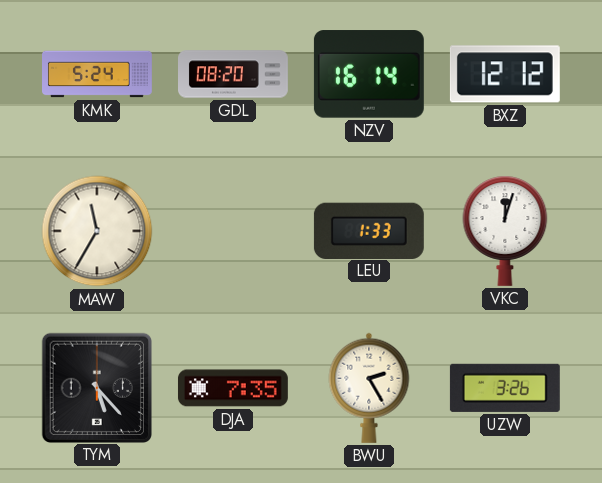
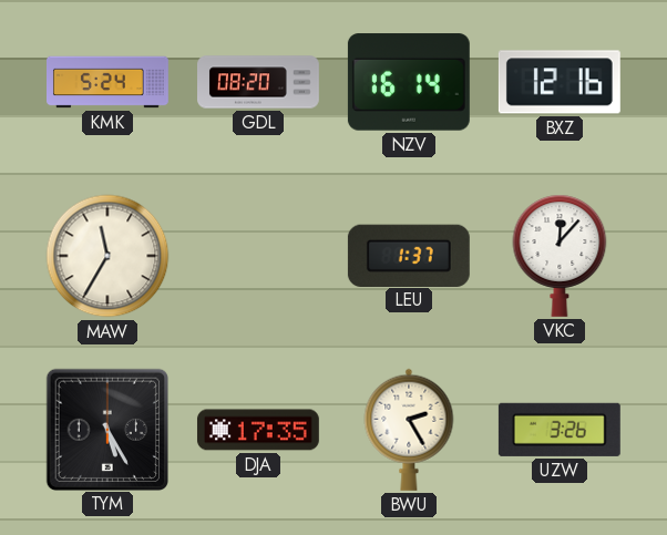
BXZ: 12:12 -> 12:16
LEU: 1:33 -> 1:37
VKC: 12:03 -> 12:07
TYM: 5:23 -> 5:25
DJA: 7:35 -> 17:35
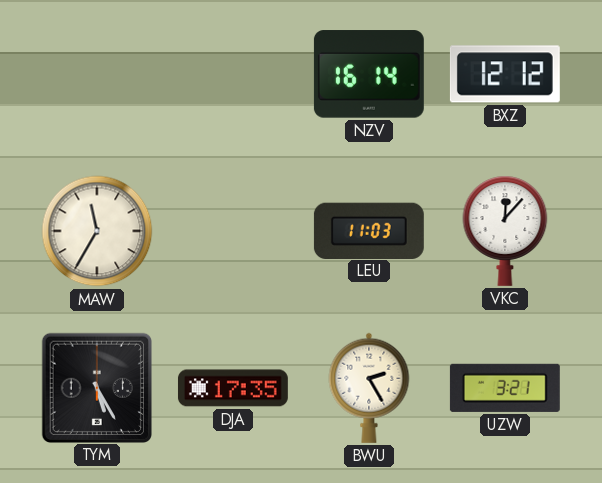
KMK: 5:24 -> none
GDL: 08:20 -> none
BXZ: 12:16 -> 12:12
LEU: 1:37 -> 11:03
UZW: 3:26 -> 3:21
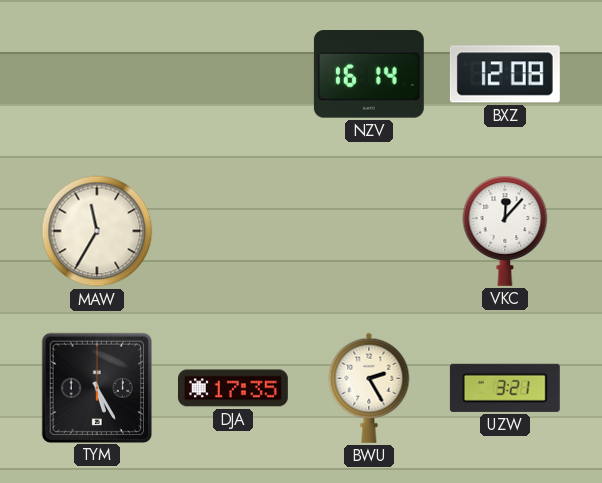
BXZ: 12:12 -> 12:08
LEU: 11:03 -> none
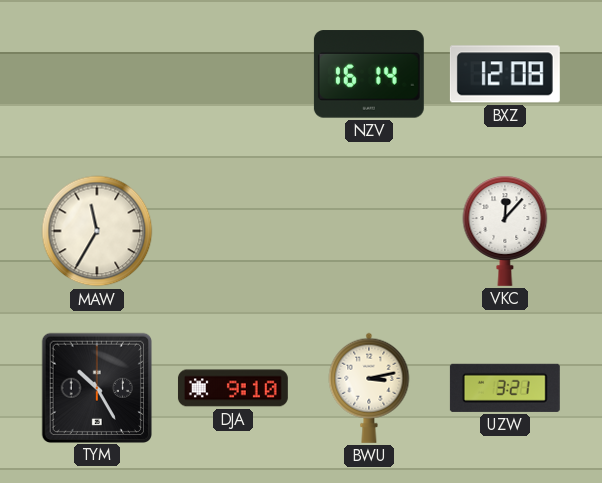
TYM: 5:25 -> 10:25
DJA: 17:35 -> 9:10
BWU: 2:25 -> 3:13
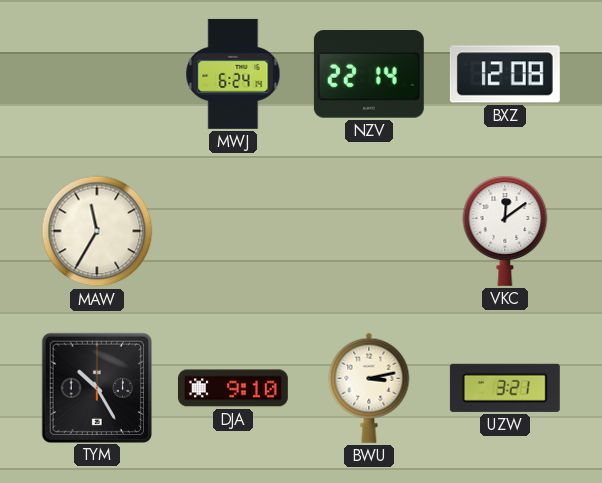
MWJ: none -> 6:24
NZV: 16:14 -> 22:14
VKC: 12:07 -> 12:09
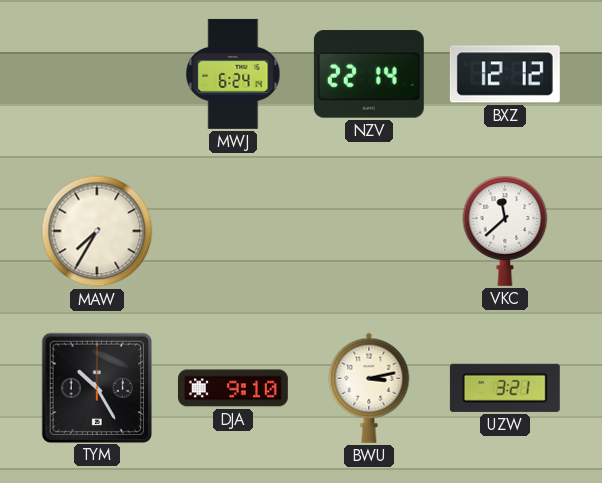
BXZ: 12:08 -> 12:12
MAW: 11:35 -> 7:35
VKC: 12:09 -> 11:38
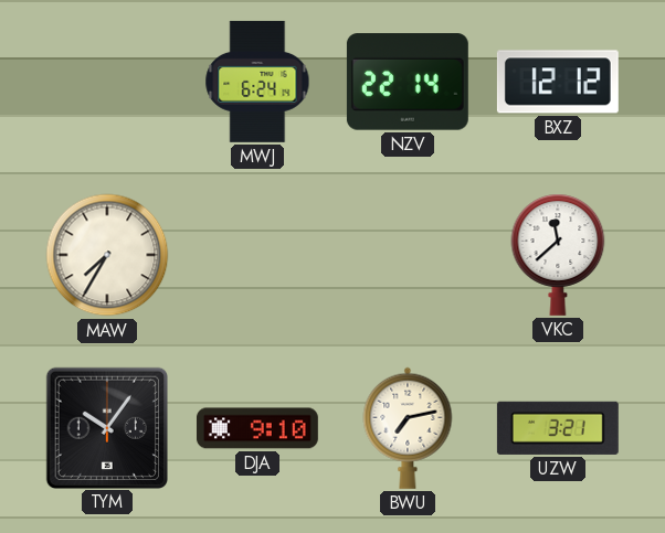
TYM: 10:25 -> 10:06
BWU: 3:13 -> 7:13
